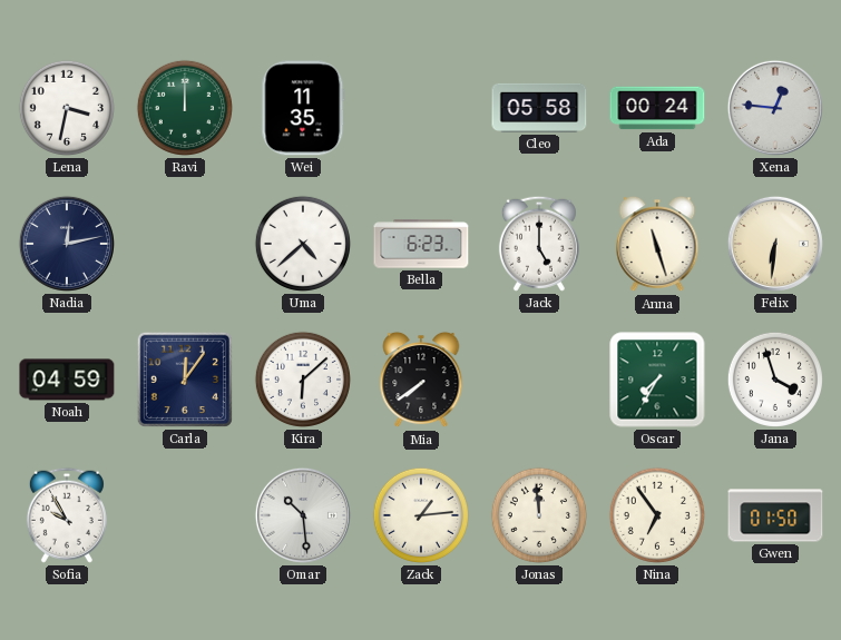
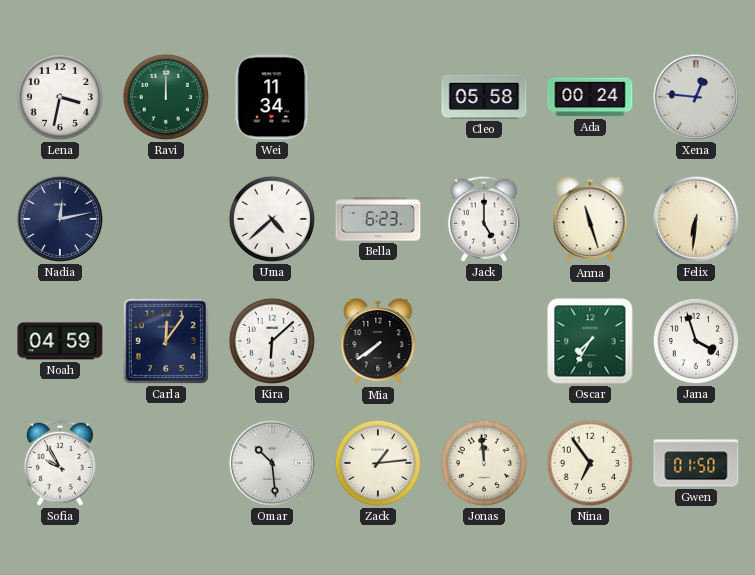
Wei: 11:35 -> 11:34
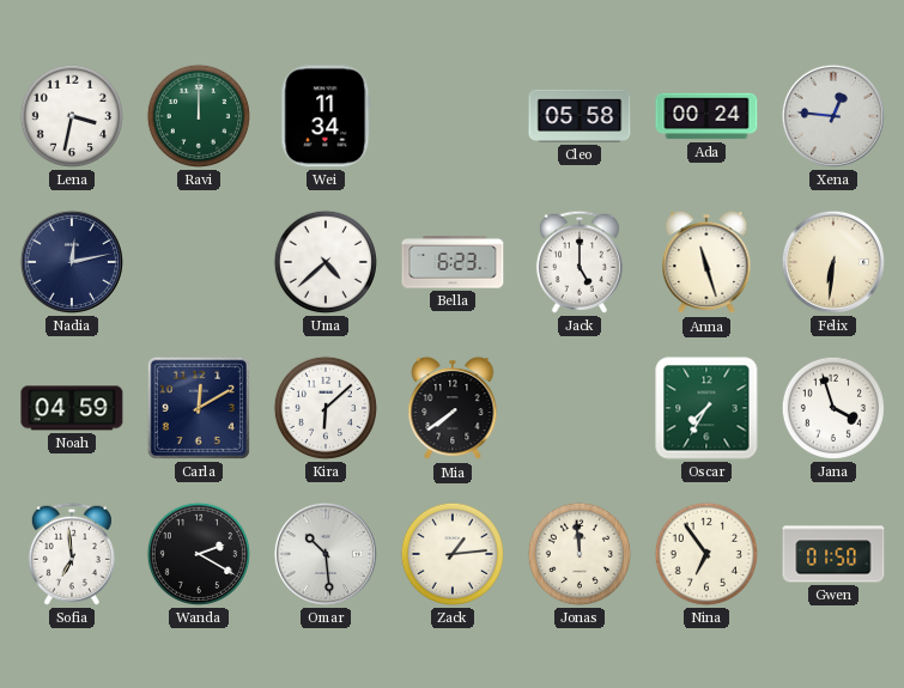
Carla: 12:06 -> 12:10
Sofia: 9:55 -> 6:59
Wanda: none -> 2:20
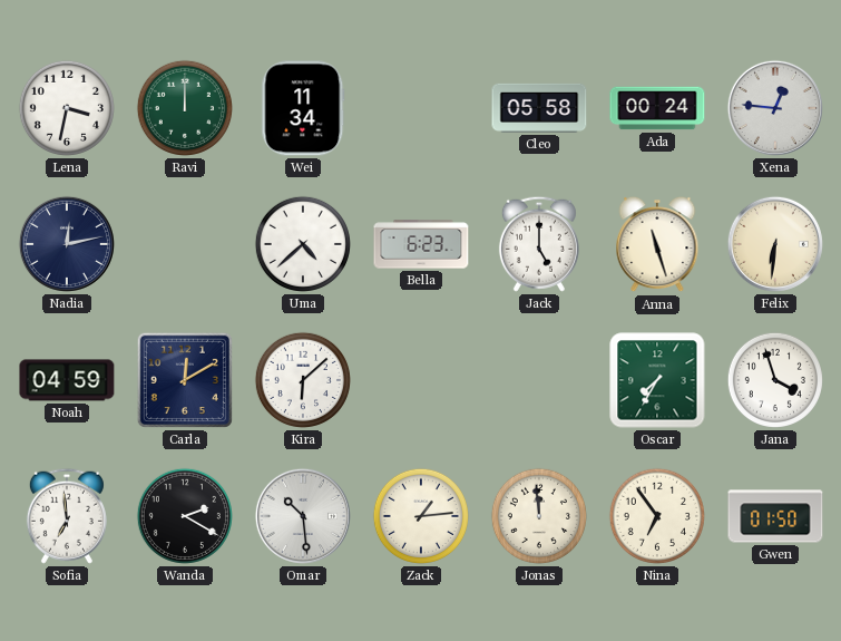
Mia: 7:39 -> none
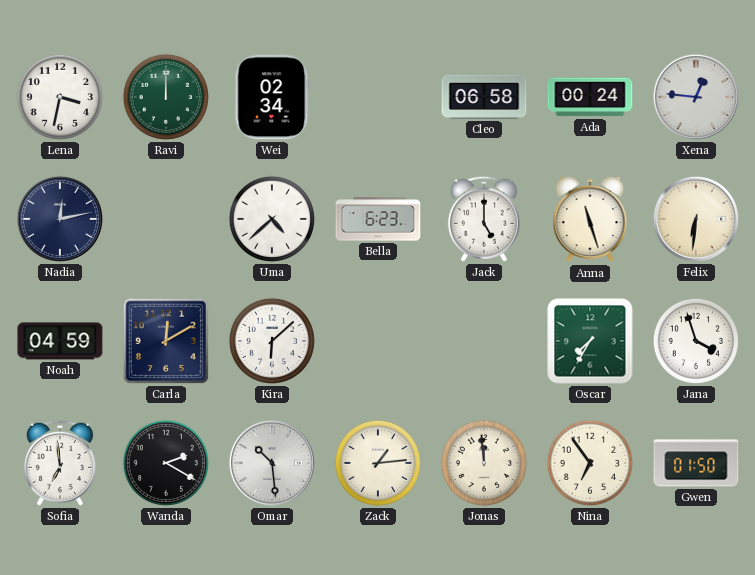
Wei: 11:34 -> 02:34
Cleo: 05:58 -> 06:58
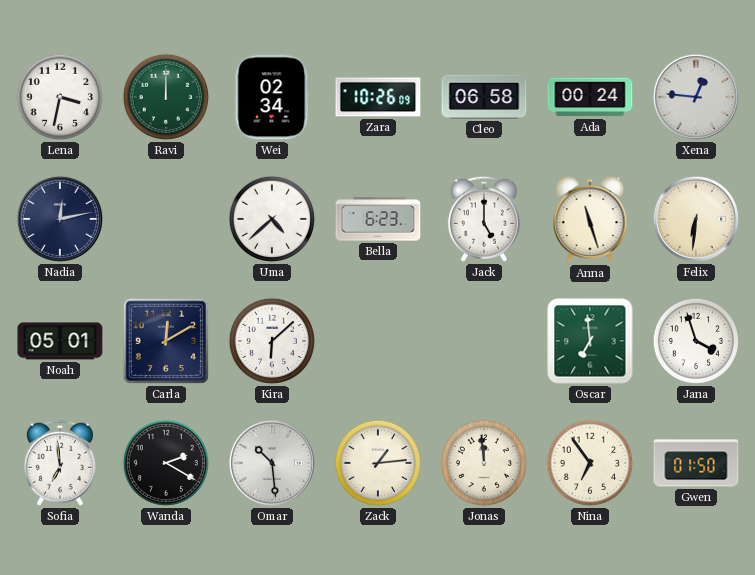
Zara: none -> 10:26
Noah: 04:59 -> 05:01
Oscar: 7:35 -> 6:59
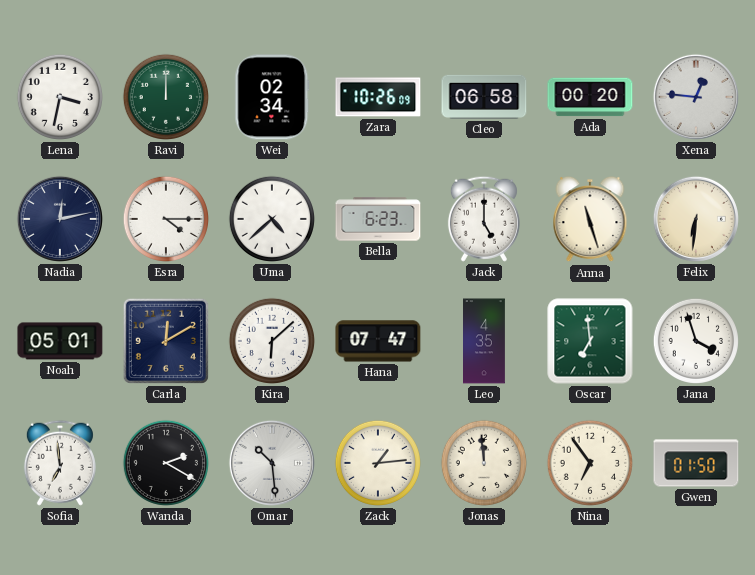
Ada: 00:24 -> 00:20
Esra: none -> 4:15
Hana: none -> 07:47
Leo: none -> 4:35
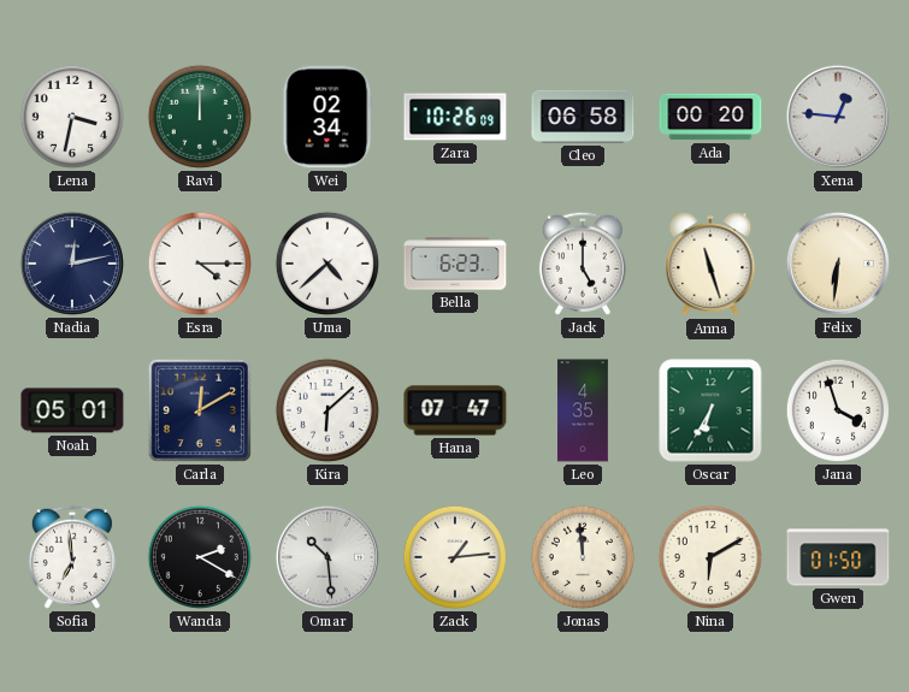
Oscar: 6:59 -> 6:35
Nina: 6:54 -> 6:10
